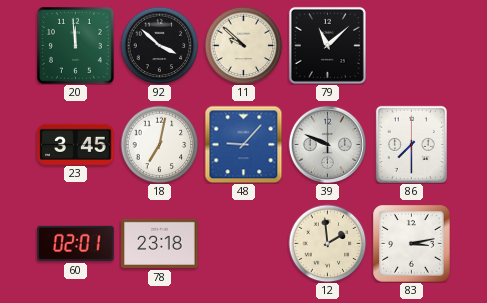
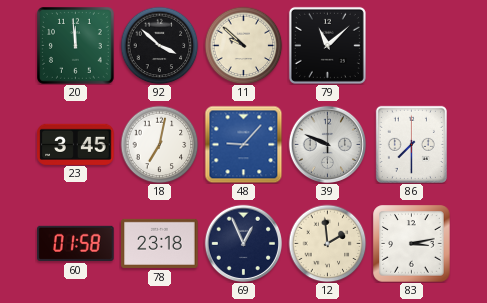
60: 02:01 -> 01:58
69: none -> 12:56
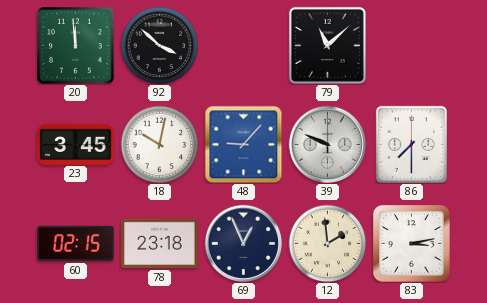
11: 9:52 -> none
18: 7:02 -> 10:02
60: 01:58 -> 02:15
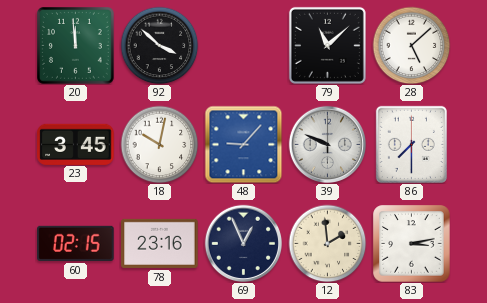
28: none -> 5:08
78: 23:18 -> 23:16
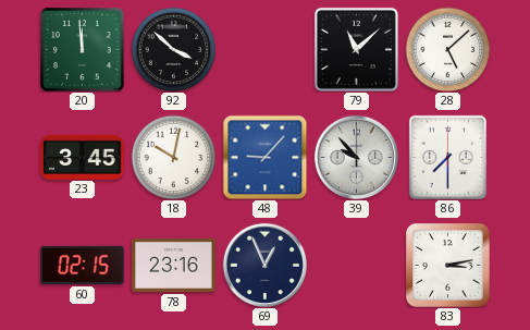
39: 9:49 -> 9:53
12: 1:59 -> none
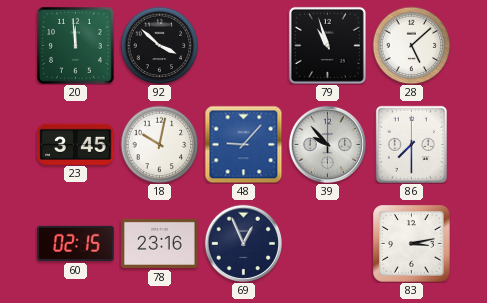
79: 11:08 -> 10:57
